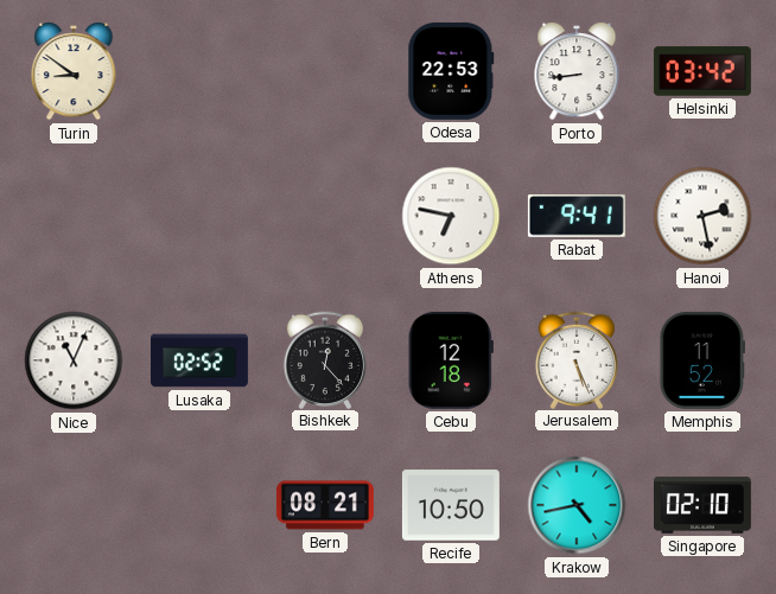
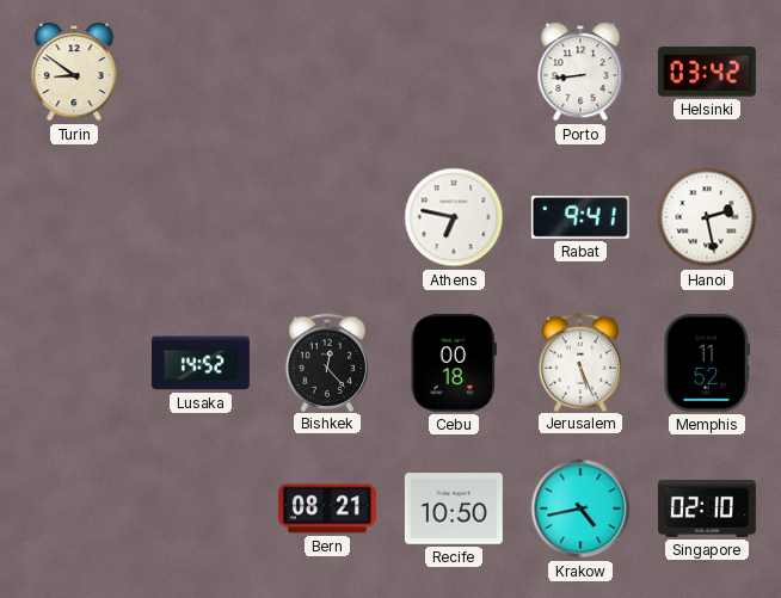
Odesa: 22:53 -> none
Nice: 11:04 -> none
Lusaka: 02:52 -> 14:52
Cebu: 12:18 -> 00:18
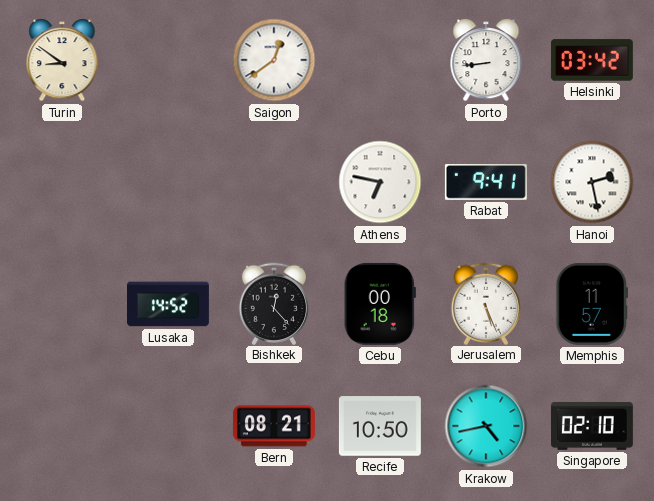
Saigon: none -> 12:39
Memphis: 11:52 -> 11:57
